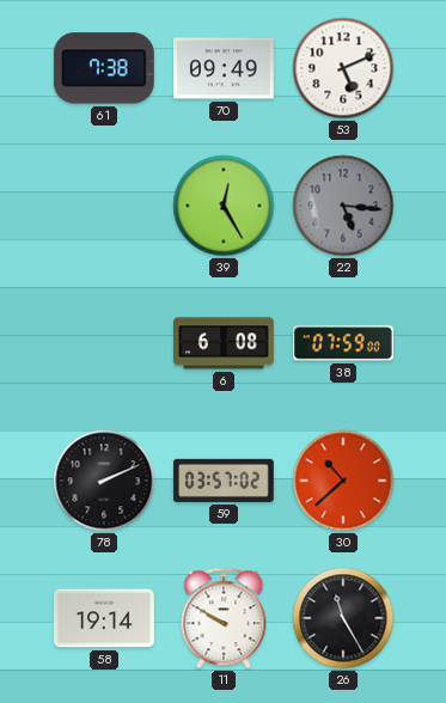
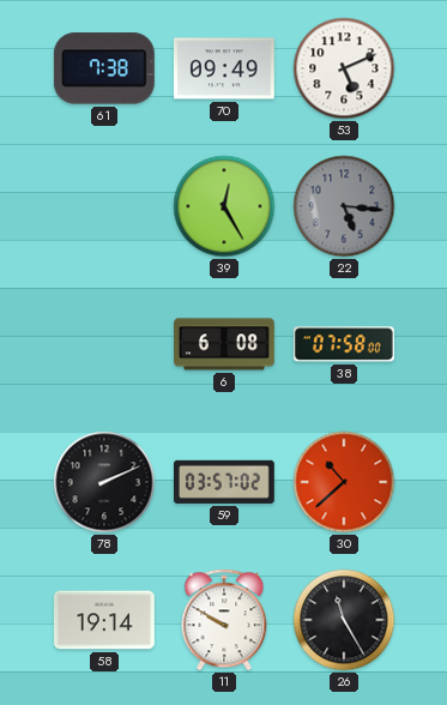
38: 07:59 -> 07:58
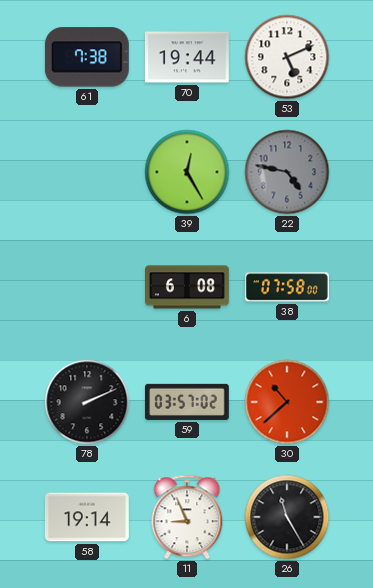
70: 09:49 -> 19:44
22: 5:16 -> 4:47
11: 9:50 -> 8:56
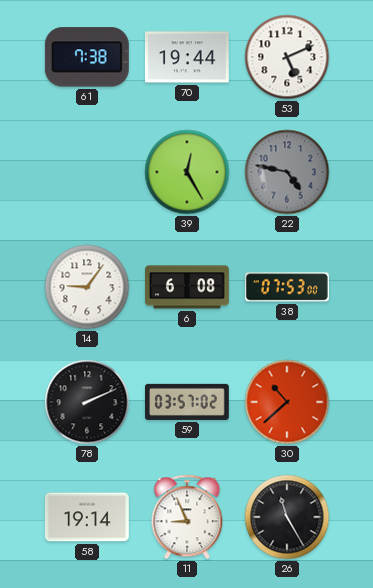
14: none -> 9:06
38: 07:58 -> 07:53
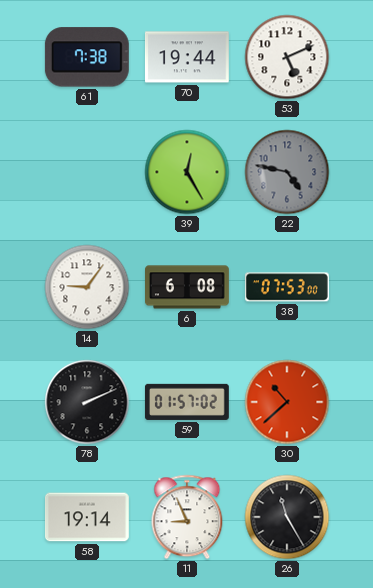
59: 03:57 -> 01:57
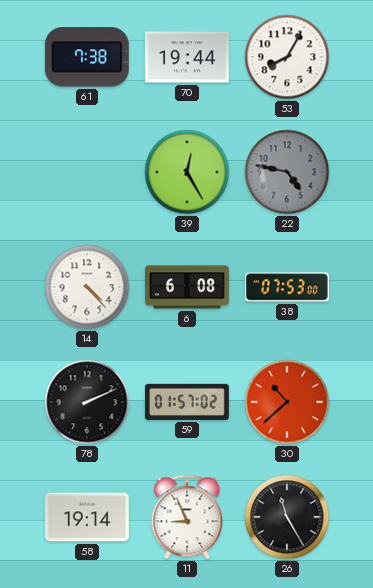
53: 5:11 -> 8:05
14: 9:06 -> 4:23
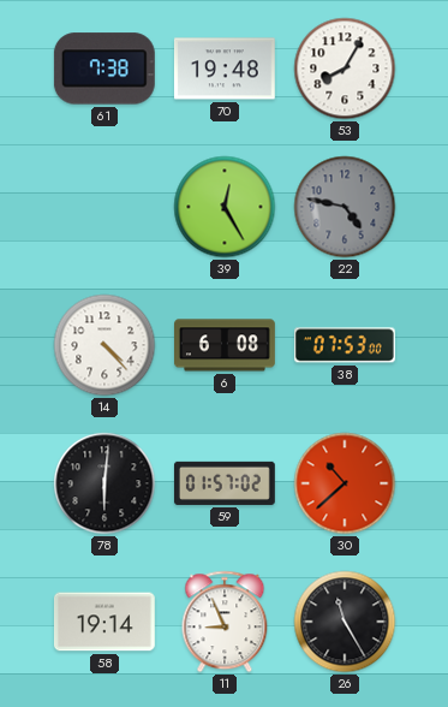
70: 19:44 -> 19:48
78: 2:11 -> 6:01
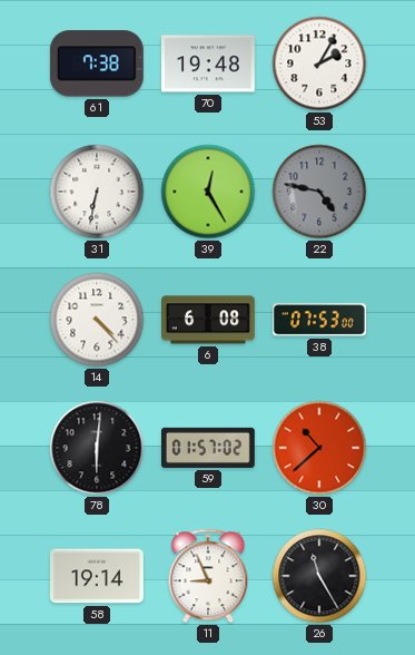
53: 8:05 -> 2:05
31: none -> 6:32
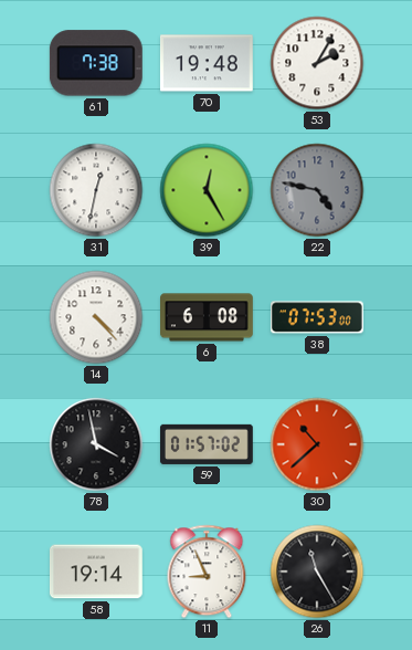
31: 6:32 -> 12:32
78: 6:01 -> 3:58
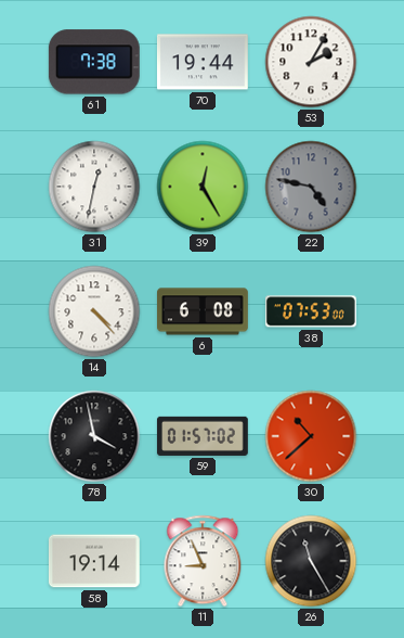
70: 19:48 -> 19:44
